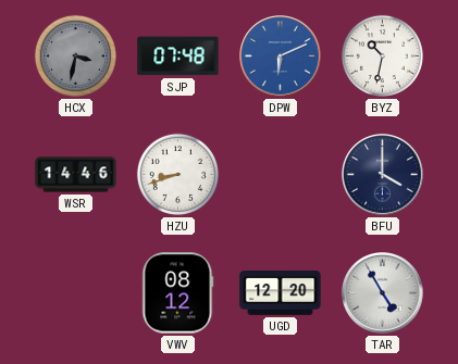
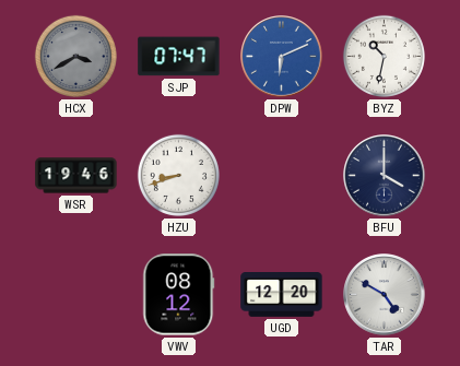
HCX: 3:32 -> 3:40
SJP: 07:48 -> 07:47
WSR: 14:46 -> 19:46
TAR: 4:55 -> 4:50
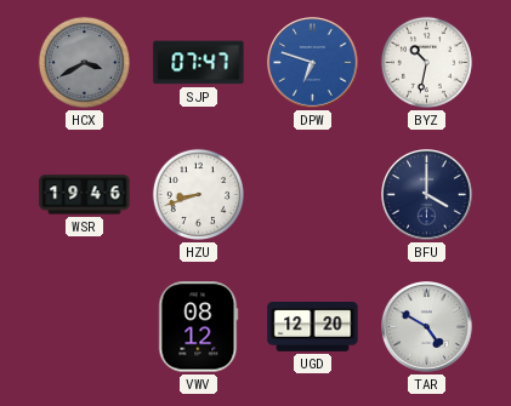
DPW: 6:11 -> 6:48
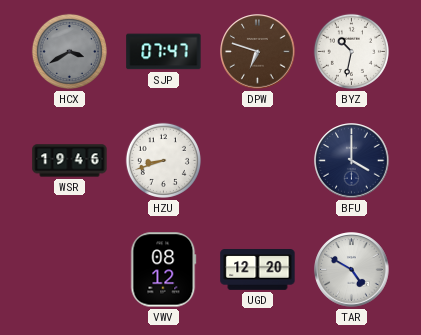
DPW dial: blue -> brown
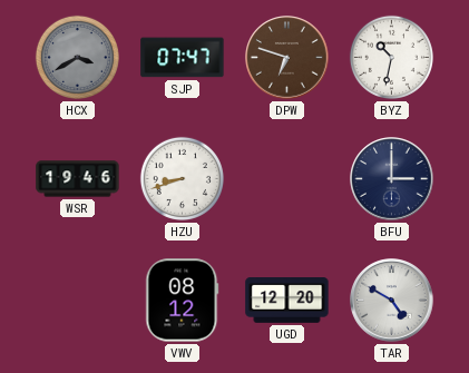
BFU: 4:00 -> 3:00
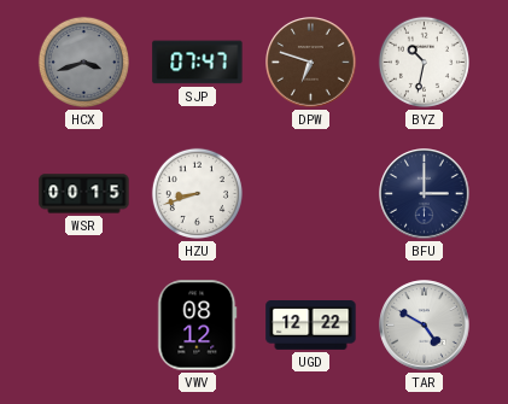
HCX: 3:40 -> 3:42
WSR: 19:46 -> 00:15
UGD: 12:20 -> 12:22
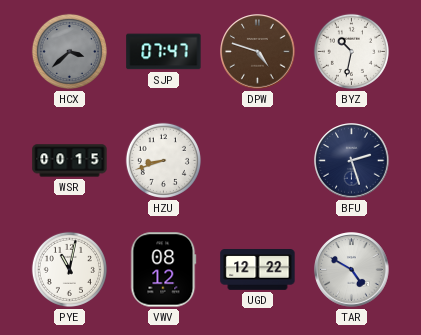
HCX: 3:42 -> 3:38
DPW: 6:48 -> 4:48
BFU: 3:00 -> 2:27
PYE: none -> 11:02
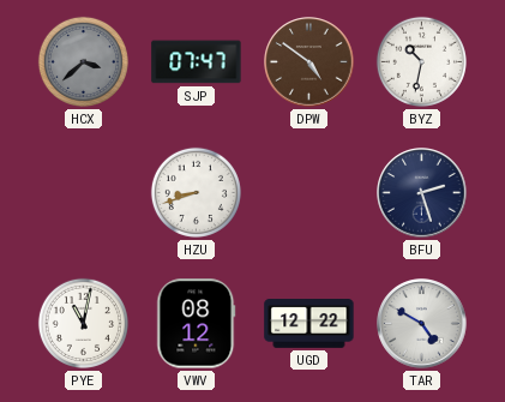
DPW: 4:48 -> 4:51
WSR: 00:15 -> none
